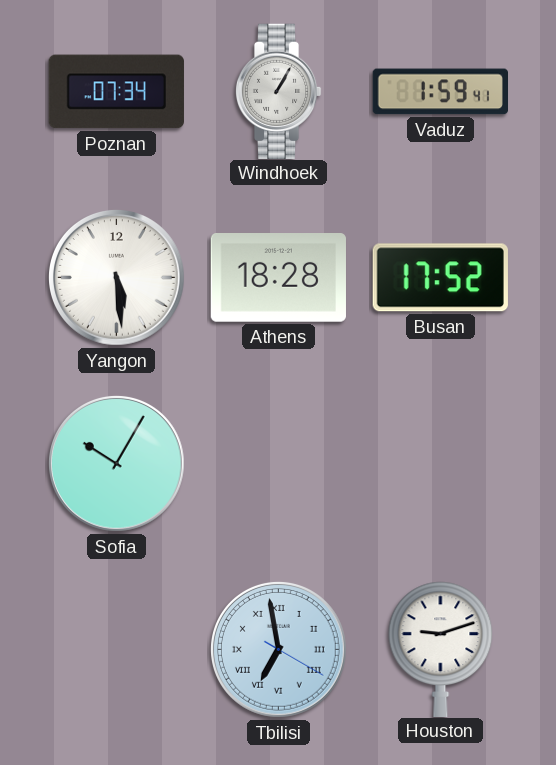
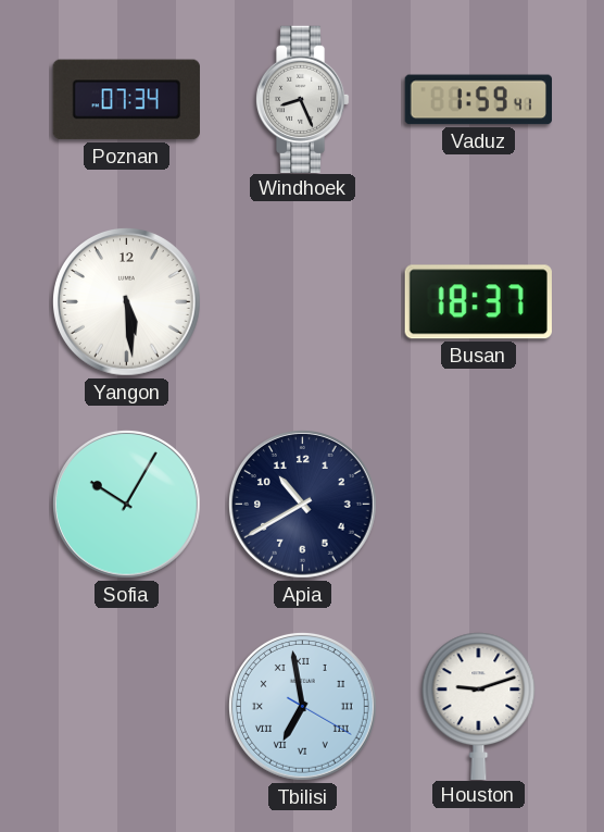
Windhoek: 1:05 -> 8:26
Athens: 18:28 -> none
Busan: 17:52 -> 18:37
Apia: none -> 10:40
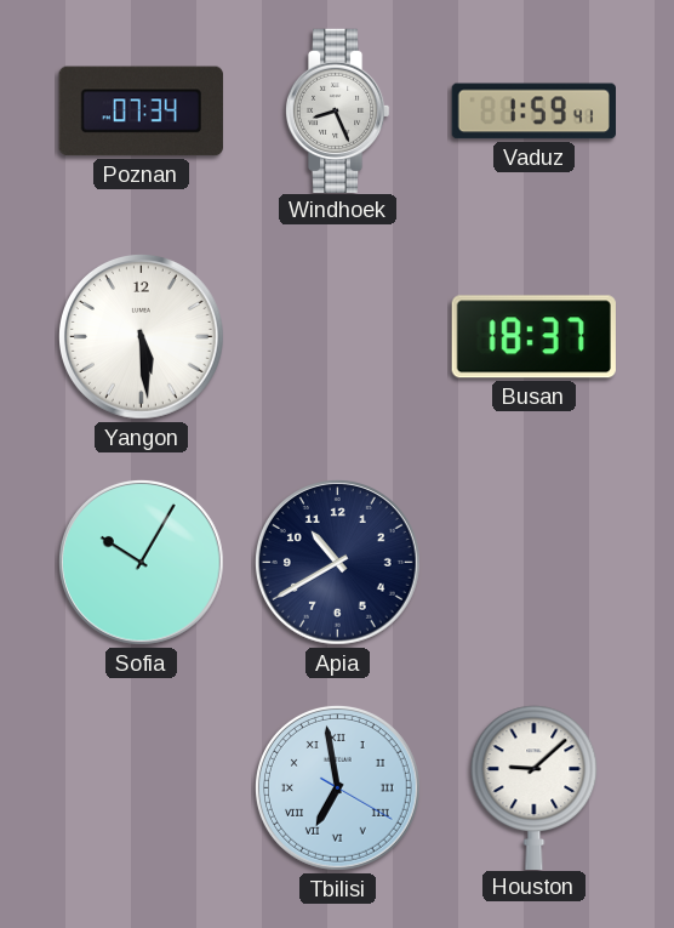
Houston: 9:12 -> 9:08
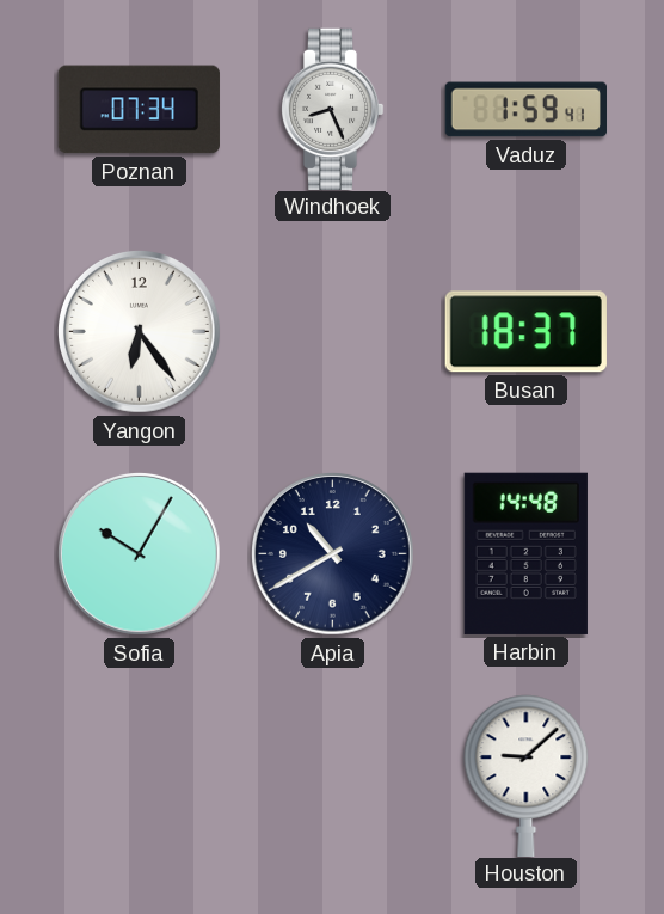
Yangon: 5:29 -> 6:24
Harbin: none -> 14:48
Tbilisi: 6:58 -> none
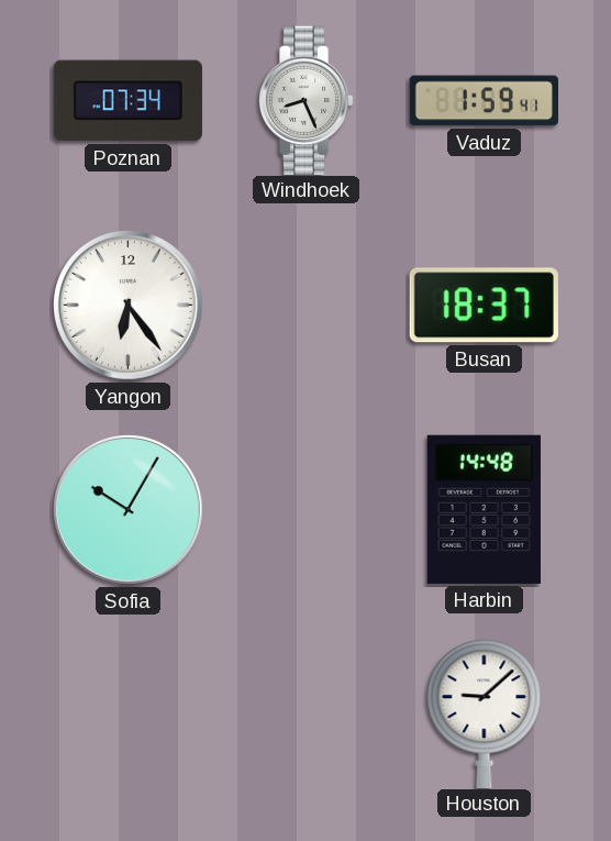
Apia: 10:40 -> none
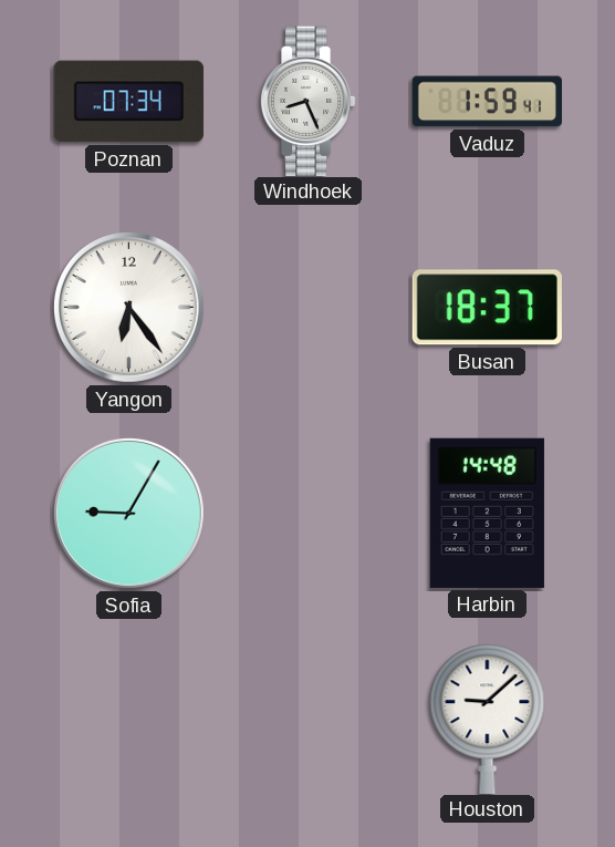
Sofia: 10:05 -> 9:05
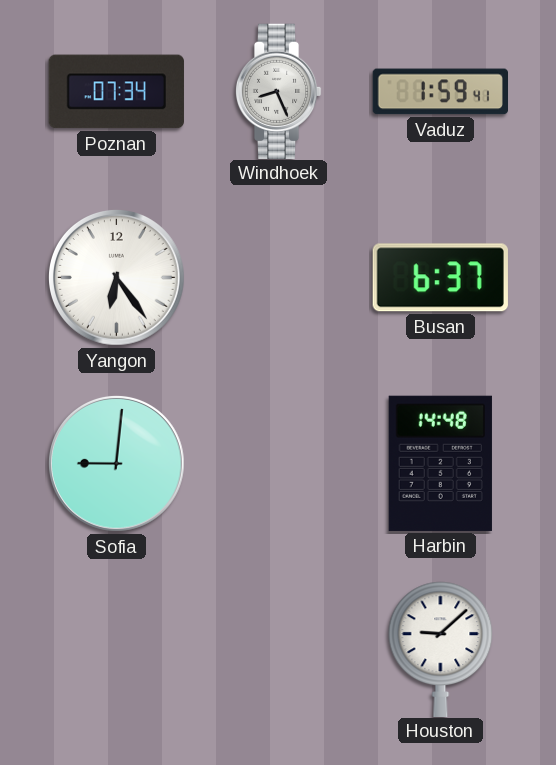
Busan: 18:37 -> 6:37
Sofia: 9:05 -> 9:01
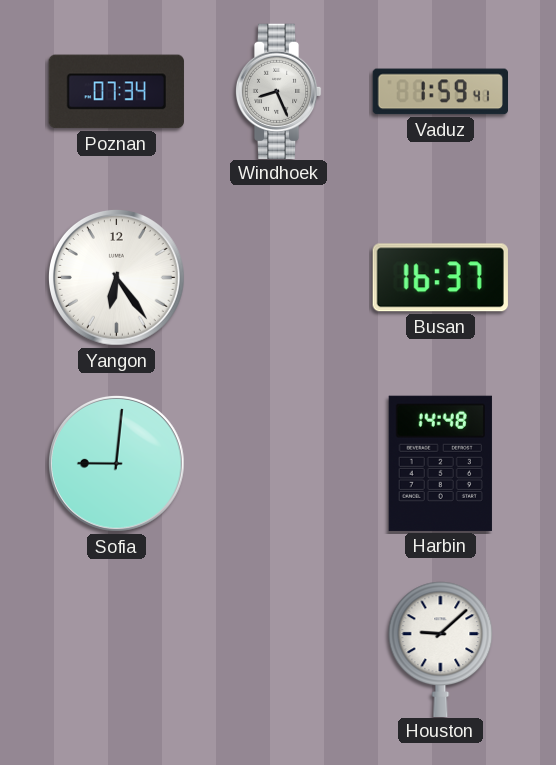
Busan: 6:37 -> 16:37
